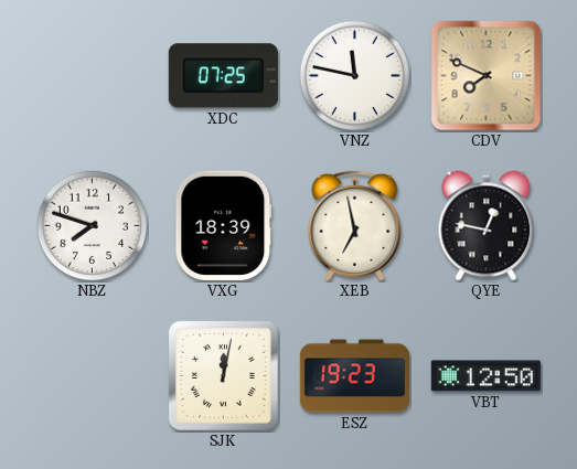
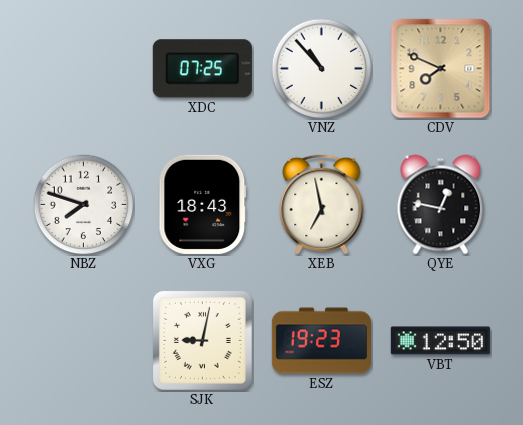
VNZ: 11:47 -> 10:53
VXG: 18:39 -> 18:43
SJK: 12:02 -> 9:02
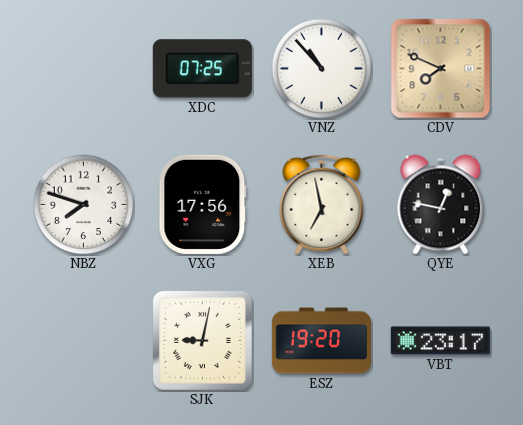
VXG: 18:43 -> 17:56
ESZ: 19:23 -> 19:20
VBT: 12:50 -> 23:17
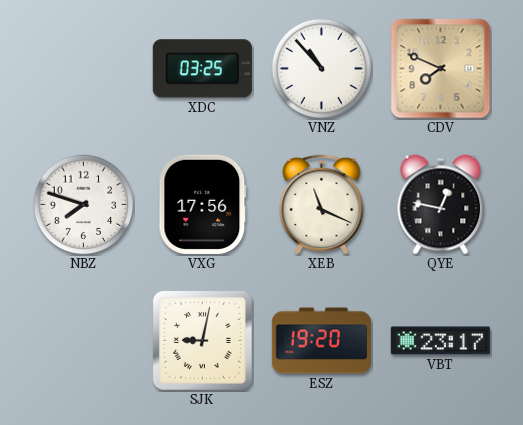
XDC: 07:25 -> 03:25
XEB: 6:58 -> 11:19
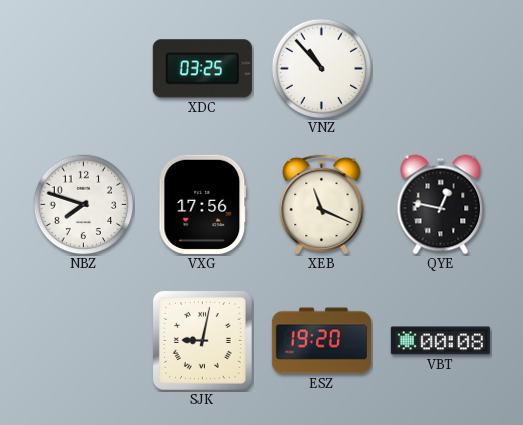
CDV: 7:49 -> none
VBT: 23:17 -> 00:08
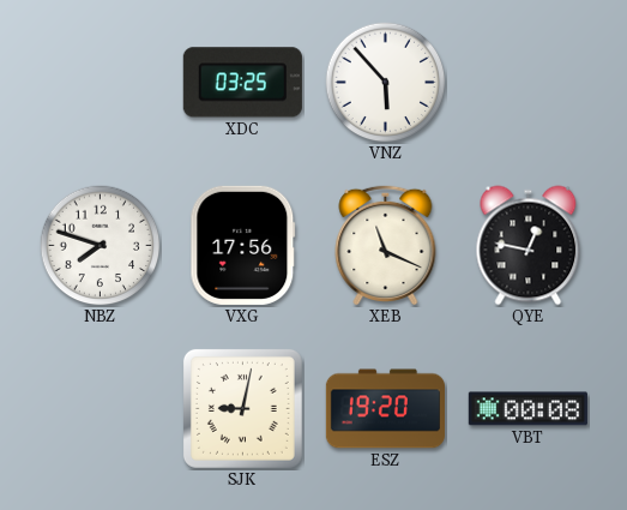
VNZ: 10:53 -> 5:53
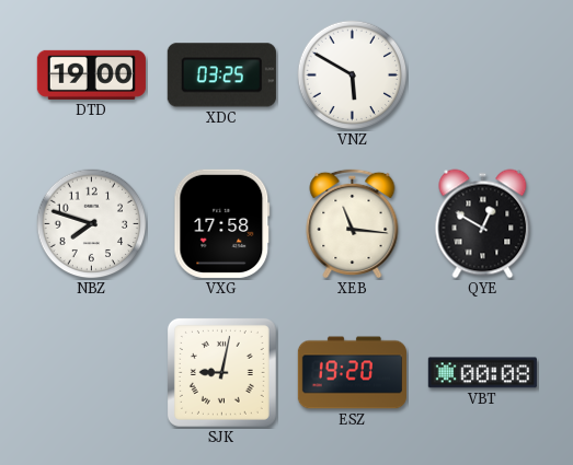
DTD: none -> 19:00
VNZ: 5:53 -> 5:50
VXG: 17:56 -> 17:58
XEB: 11:19 -> 11:16
QYE: 12:47 -> 12:50
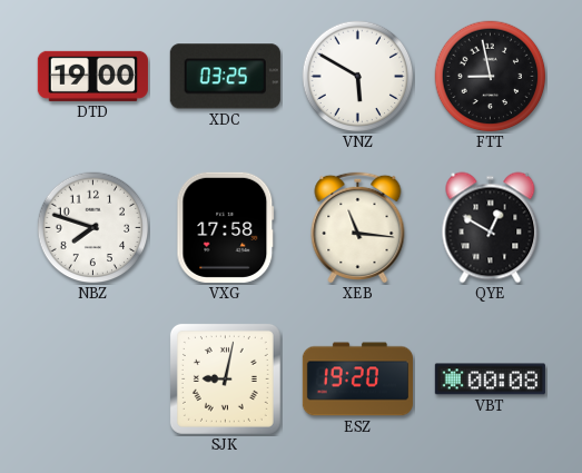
FTT: none -> 8:58
